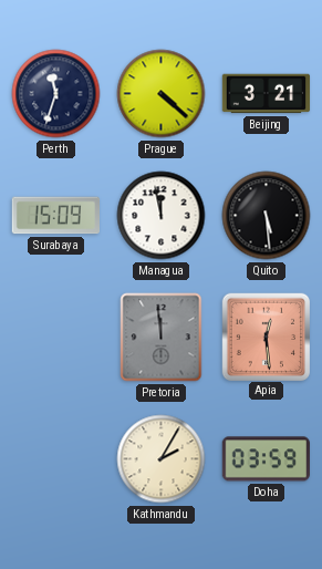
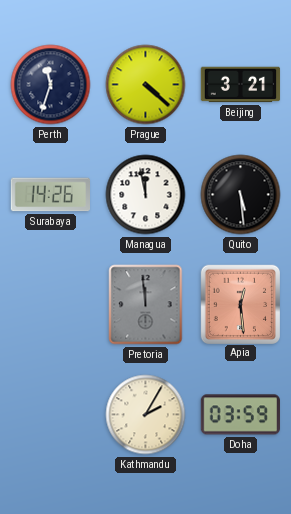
Surabaya: 15:09 -> 14:26
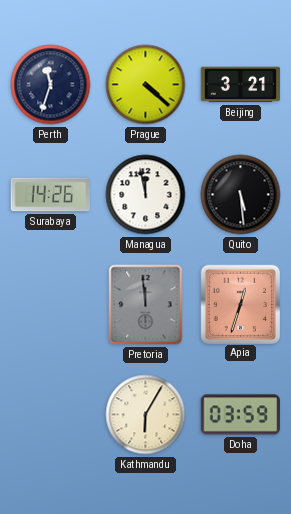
Apia: 12:29 -> 12:33
Kathmandu: 2:05 -> 6:05
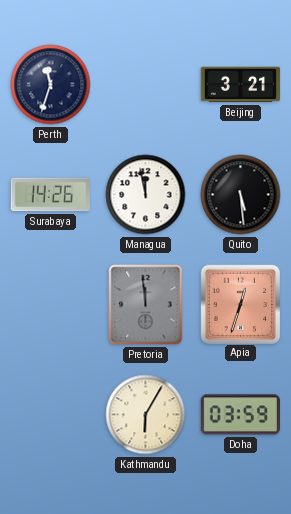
Prague: 4:22 -> none
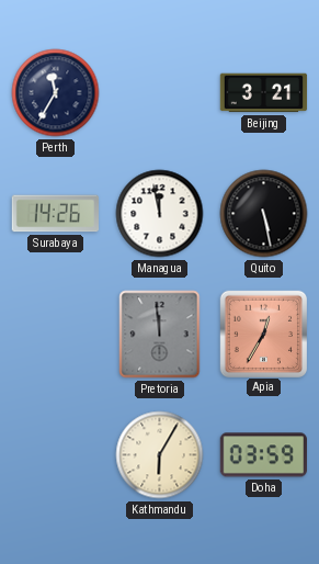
Perth: 11:33 -> 11:35
Quito: 5:29 -> 5:28
Apia: 12:33 -> 12:35
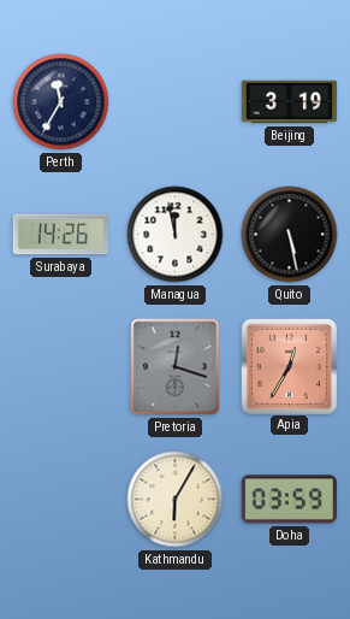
Beijing: 3:21 -> 3:19
Pretoria: 11:59 -> 12:18
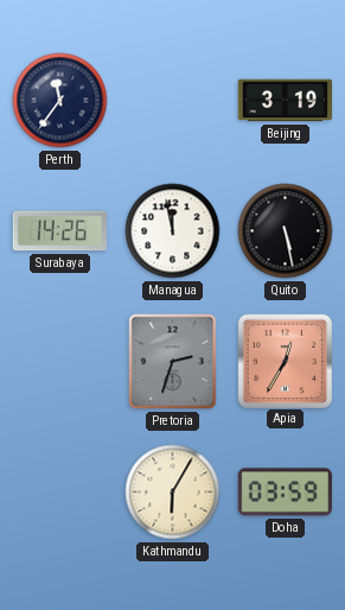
Perth: 11:35 -> 11:36
Pretoria: 12:18 -> 2:33
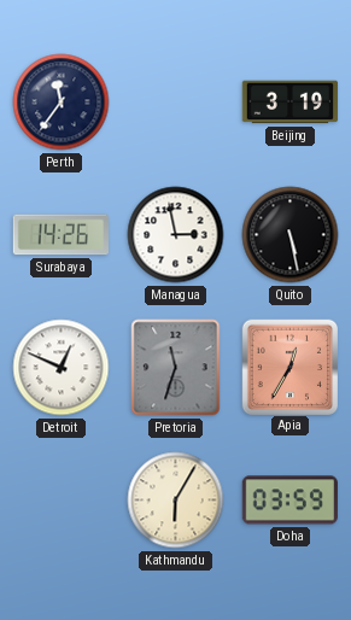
Managua: 11:58 -> 2:58
Detroit: none -> 12:49
Pretoria: 2:33 -> 11:33
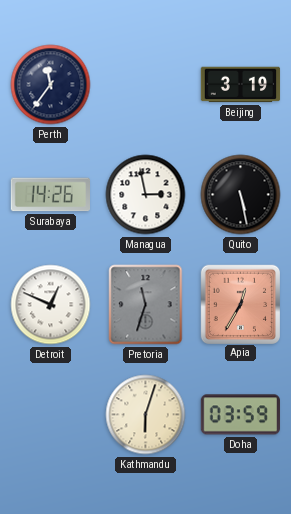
Kathmandu: 6:05 -> 6:03
